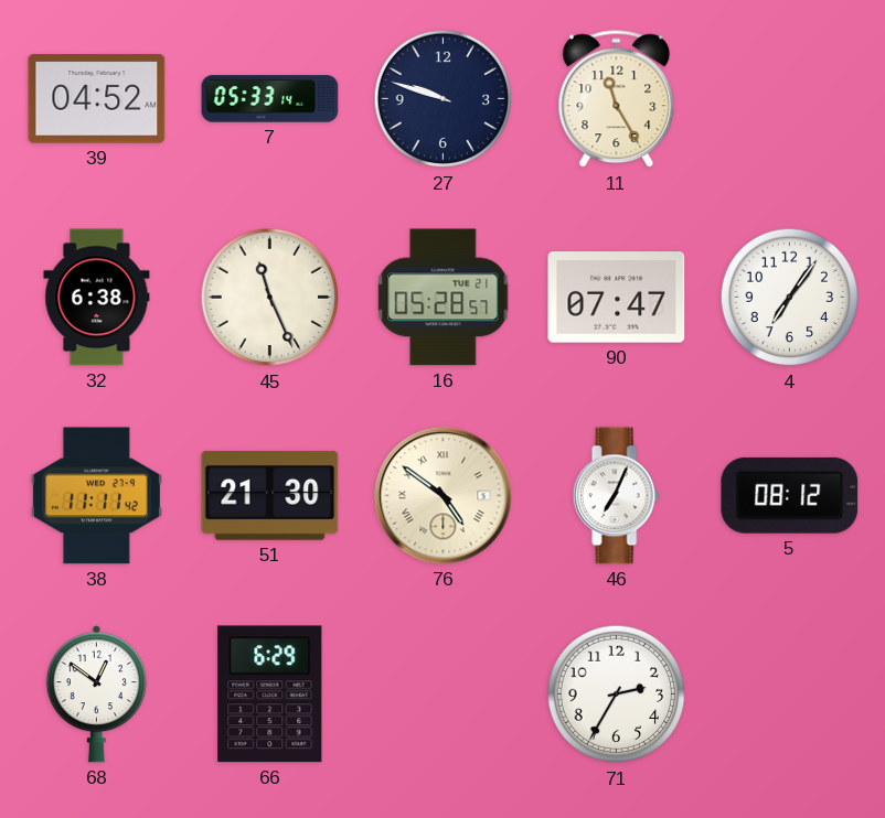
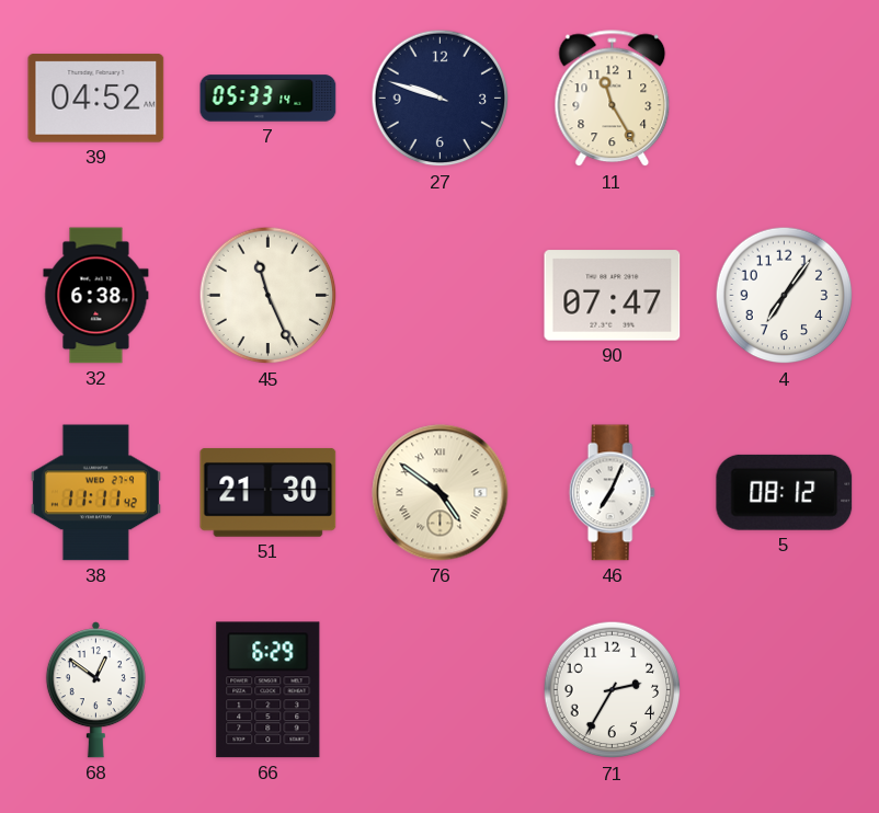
16: 05:28 -> none
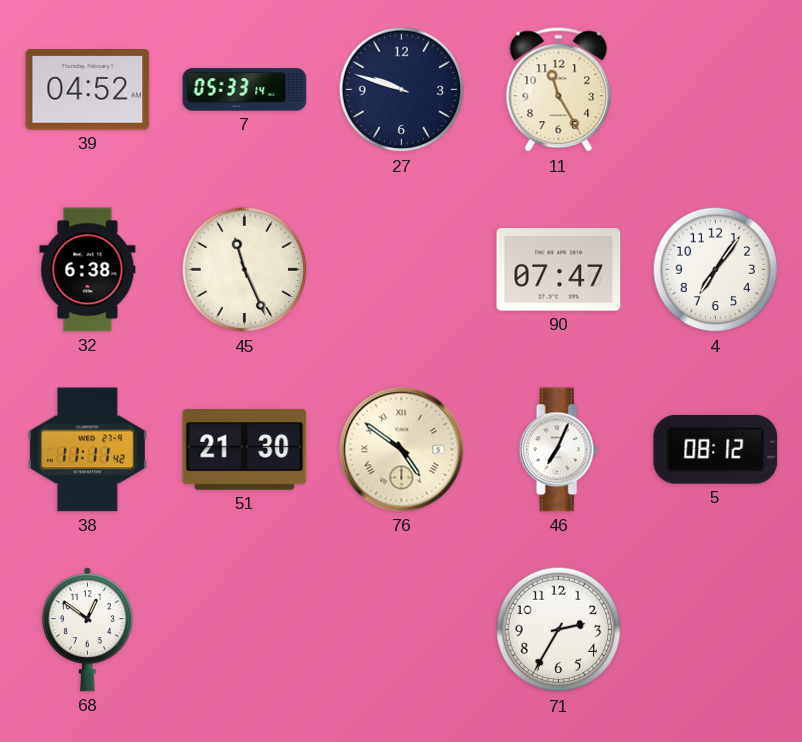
66: 6:29 -> none
